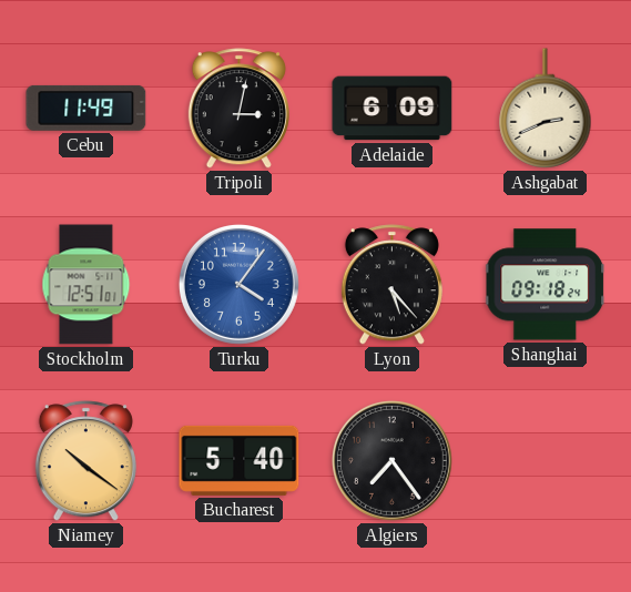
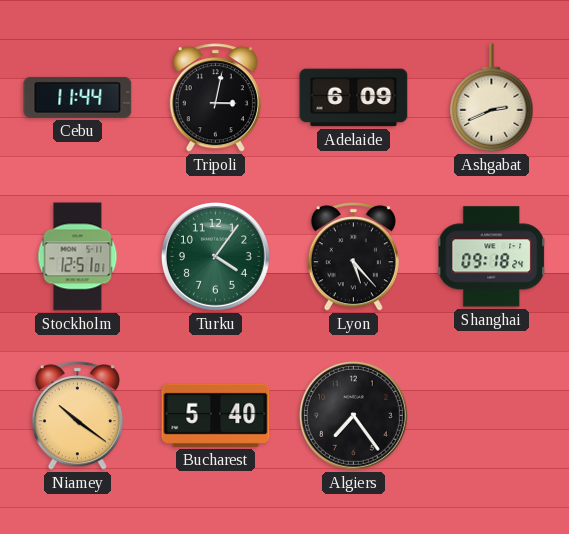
Cebu: 11:49 -> 11:44
Turku dial: blue -> green
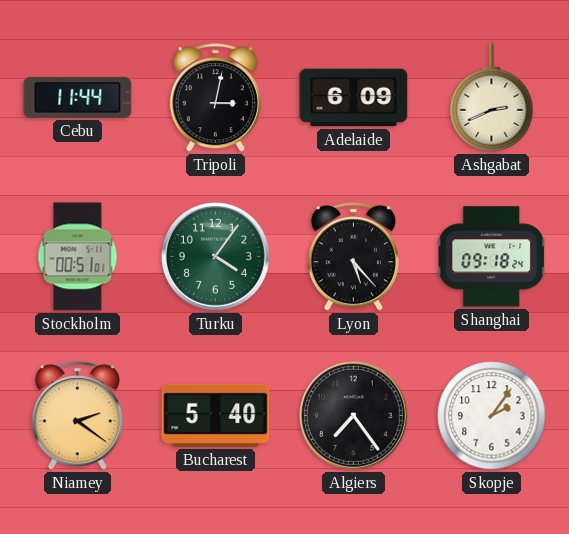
Stockholm: 12:51 -> 00:51
Niamey: 10:21 -> 2:21
Skopje: none -> 2:06
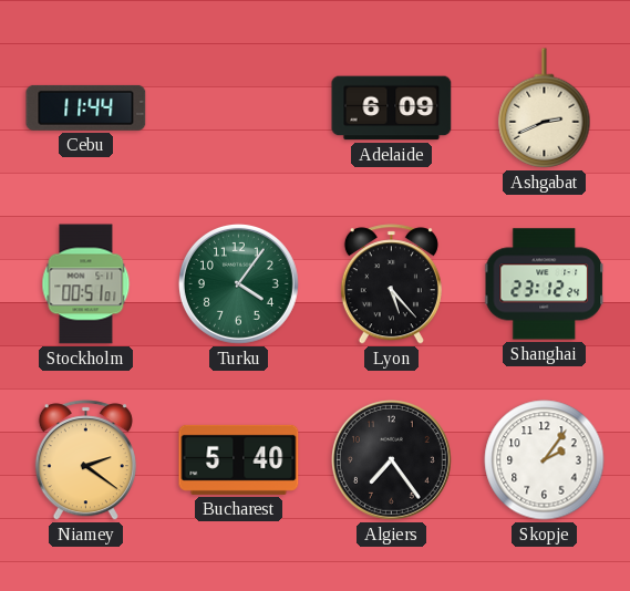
Tripoli: 3:02 -> none
Shanghai: 09:18 -> 23:12
